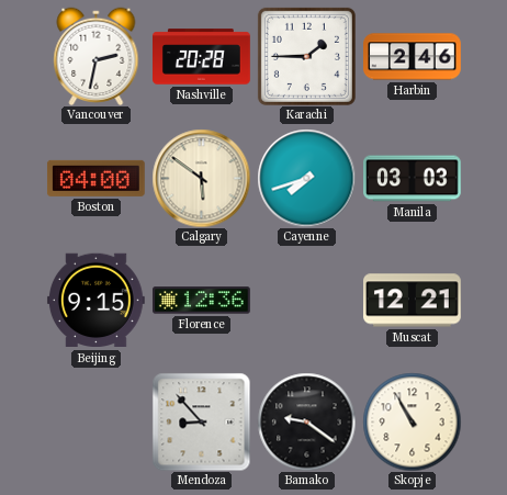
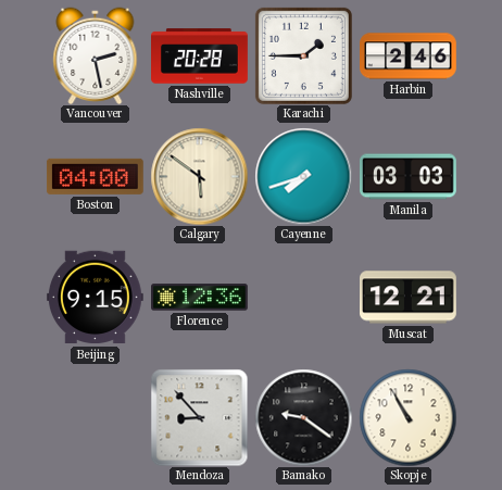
Vancouver: 2:32 -> 2:28
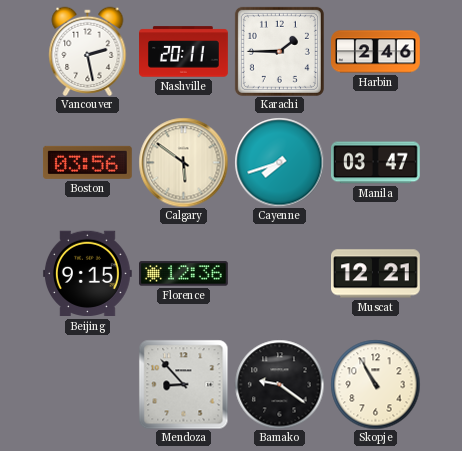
Nashville: 20:28 -> 20:11
Boston: 04:00 -> 03:56
Manila: 03:03 -> 03:47
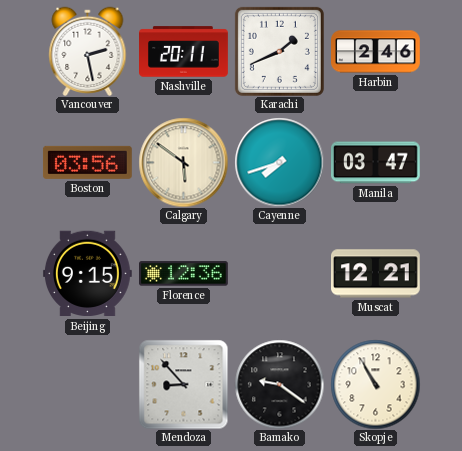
Karachi: 1:45 -> 1:41
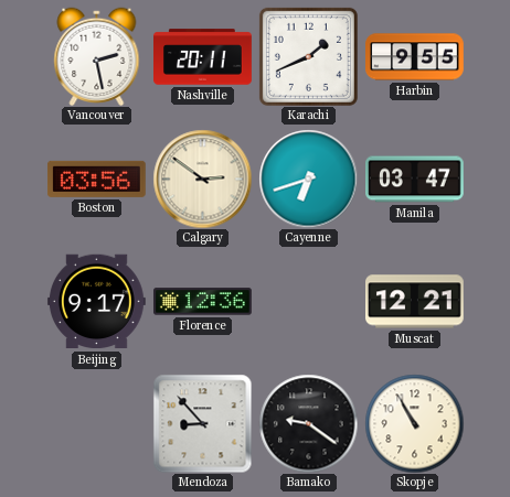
Harbin: 2:46 -> 9:55
Calgary: 5:51 -> 2:51
Cayenne: 7:42 -> 6:42
Beijing: 9:15 -> 9:17
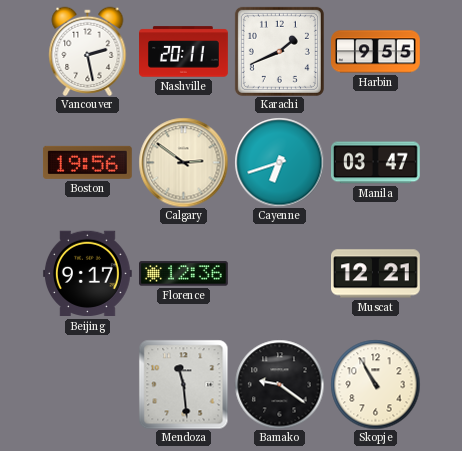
Boston: 03:56 -> 19:56
Mendoza: 8:53 -> 11:29
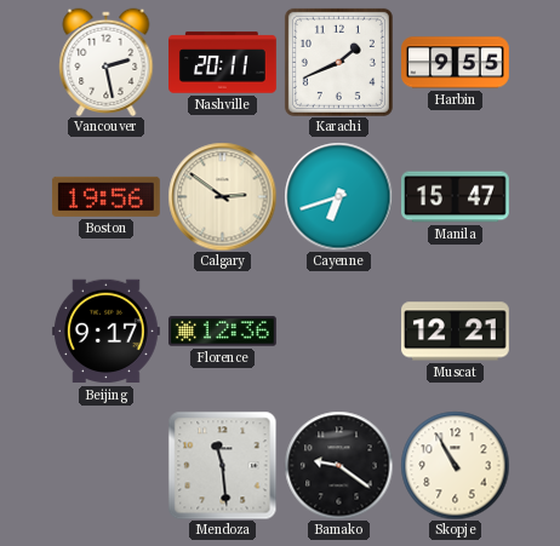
Manila: 03:47 -> 15:47
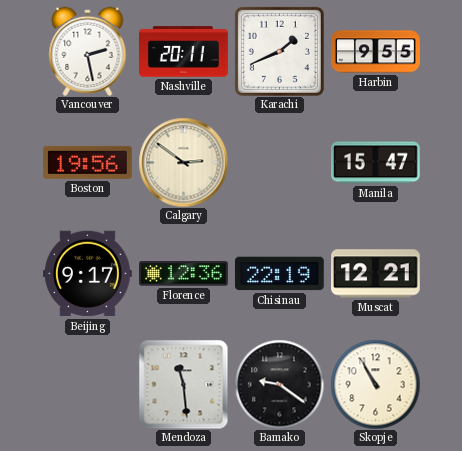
Cayenne: 6:42 -> none
Chisinau: none -> 22:19
